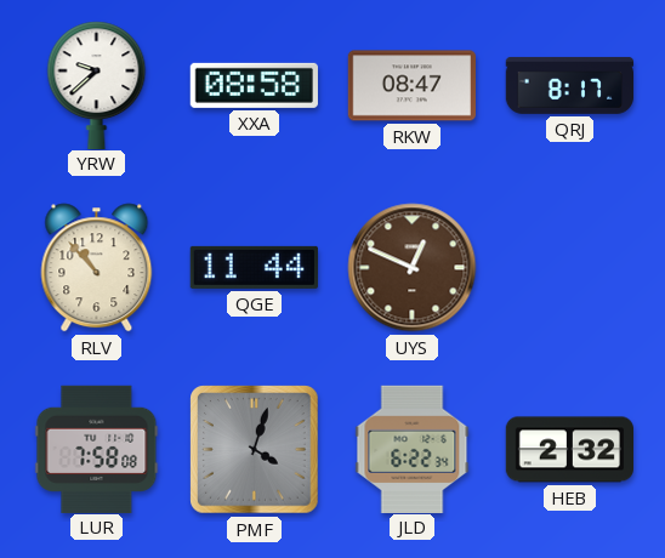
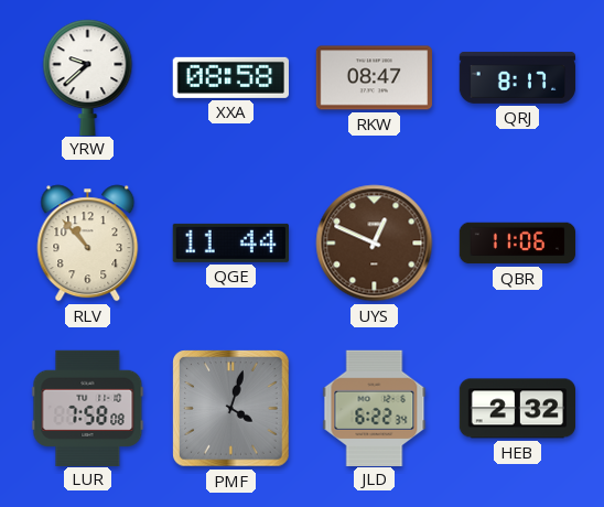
QBR: none -> 11:06
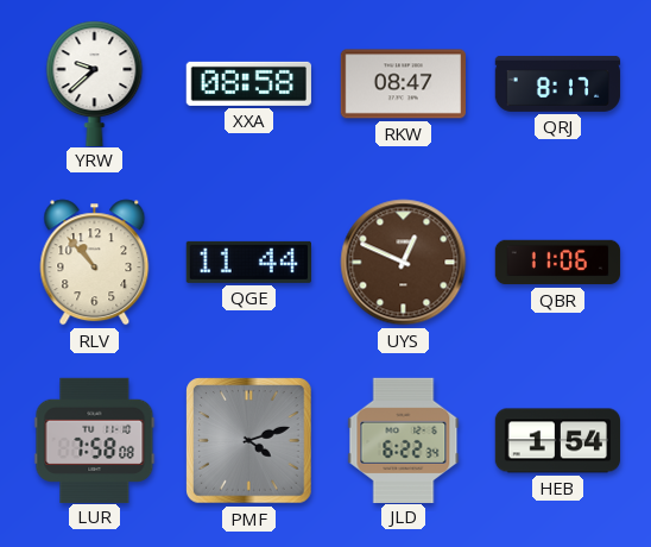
PMF: 4:03 -> 4:12
HEB: 2:32 -> 1:54
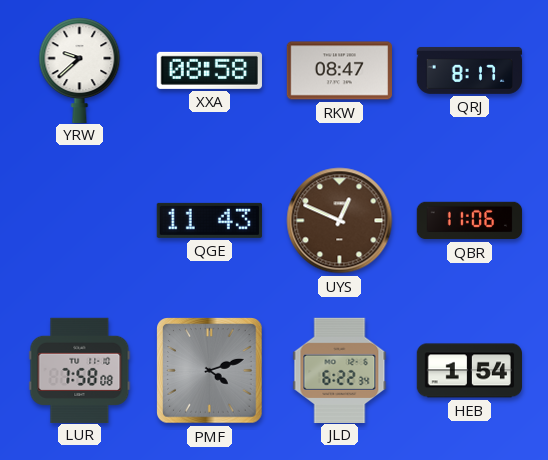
RLV: 10:53 -> none
QGE: 11:44 -> 11:43
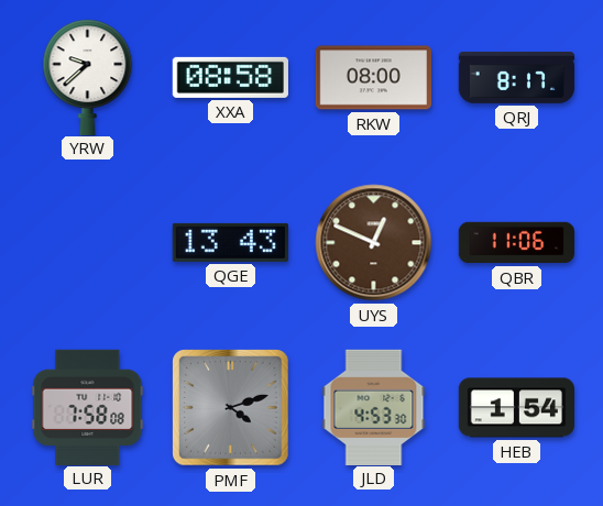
RKW: 08:47 -> 08:00
QGE: 11:43 -> 13:43
JLD: 6:22 -> 4:53
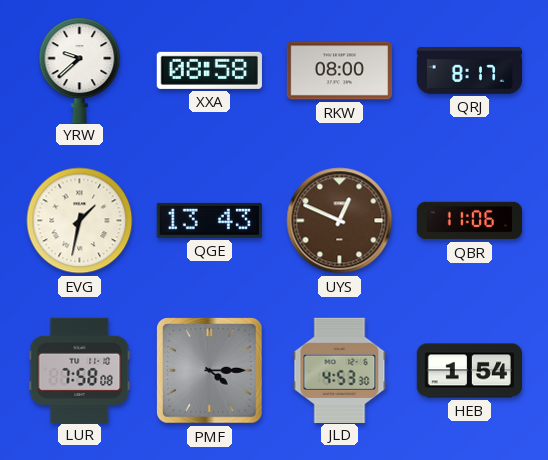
EVG: none -> 1:32
PMF: 4:12 -> 4:15
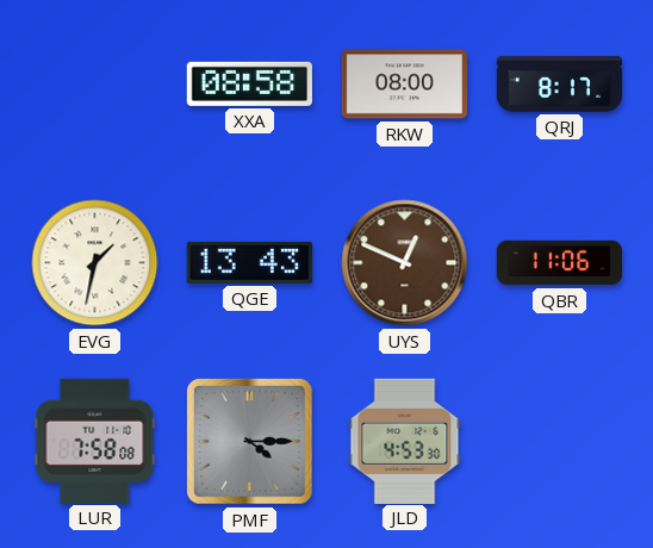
YRW: 9:38 -> none
HEB: 1:54 -> none
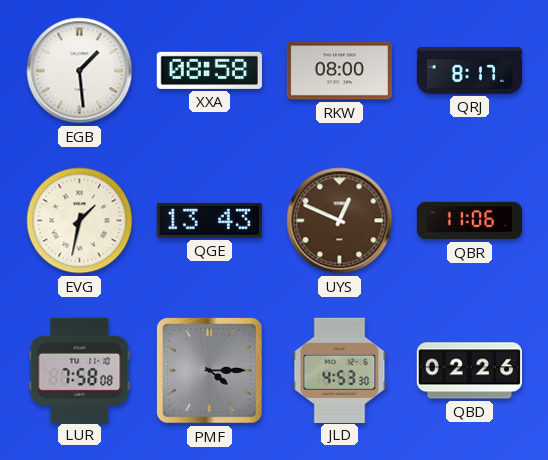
EGB: none -> 1:29
QBD: none -> 02:26
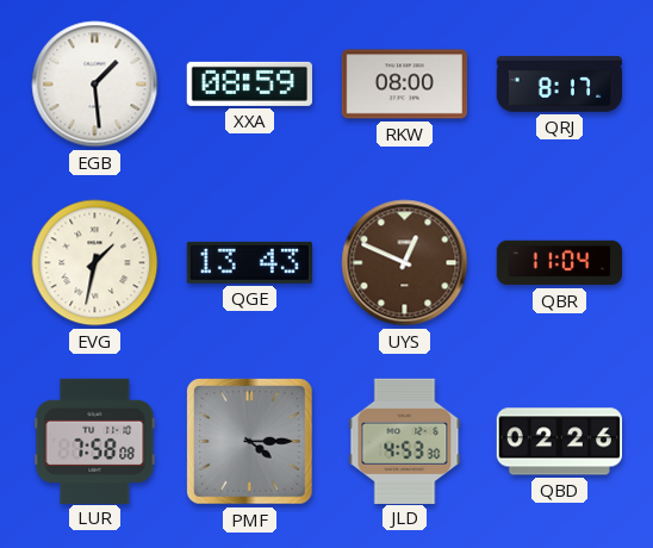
XXA: 08:58 -> 08:59
QBR: 11:06 -> 11:04
